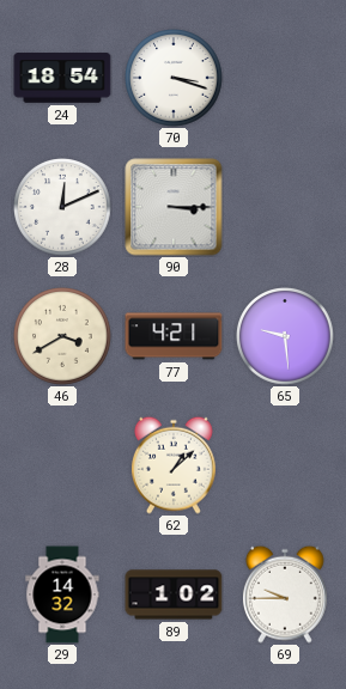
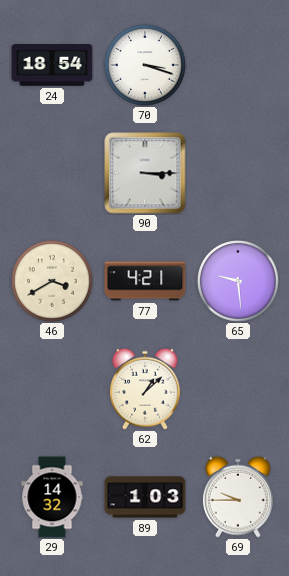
28: 12:11 -> none
89: 1:02 -> 1:03
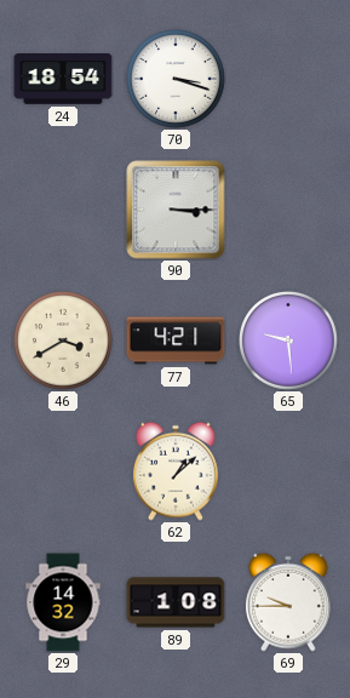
89: 1:03 -> 1:08
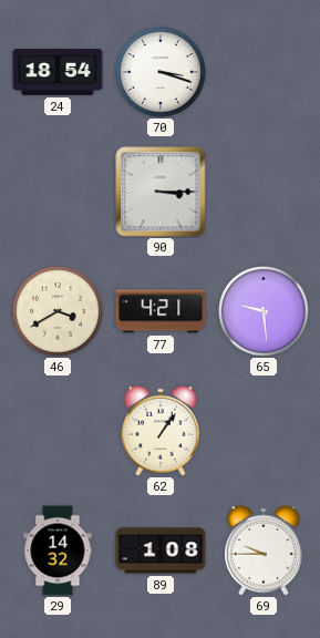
62: 1:08 -> 1:06
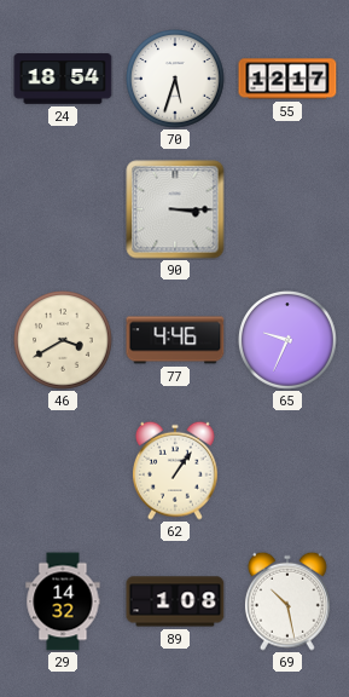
70: 3:18 -> 5:33
55: none -> 12:17
77: 4:21 -> 4:46
65: 9:29 -> 9:34
69: 9:45 -> 10:28
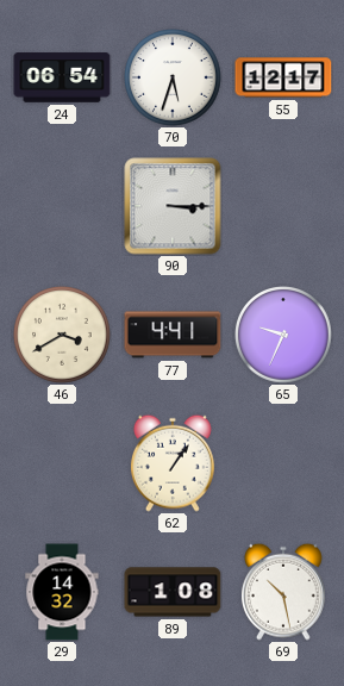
24: 18:54 -> 06:54
77: 4:46 -> 4:41
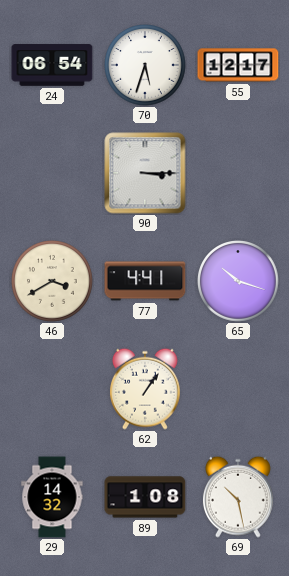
65: 9:34 -> 10:18
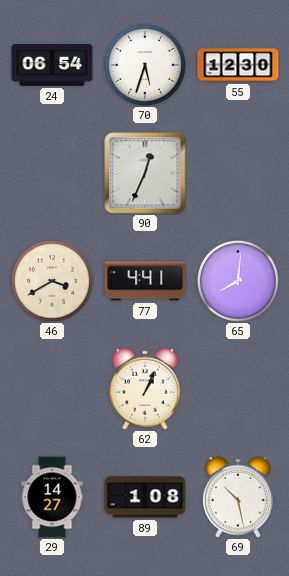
55: 12:17 -> 12:30
90: 3:15 -> 12:34
65: 10:18 -> 8:01
62: 1:06 -> 1:04
29: 14:32 -> 14:27
